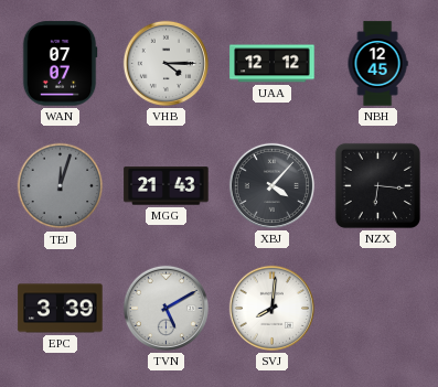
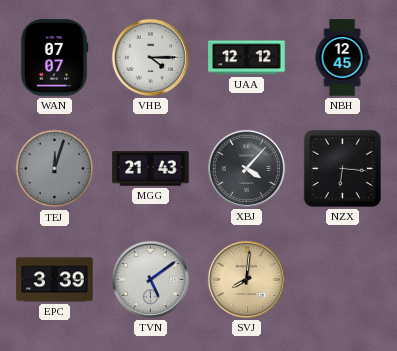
TVN: 5:10 -> 5:09
SVJ dial: white -> champagne
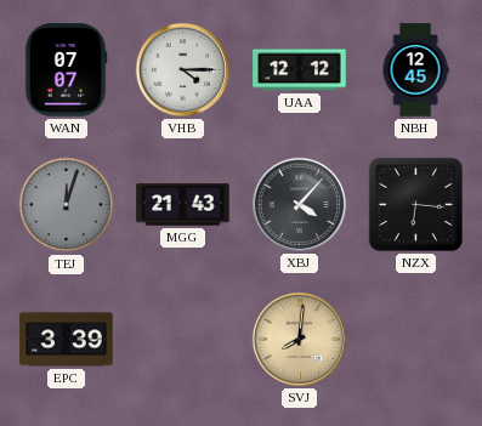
TVN: 5:09 -> none
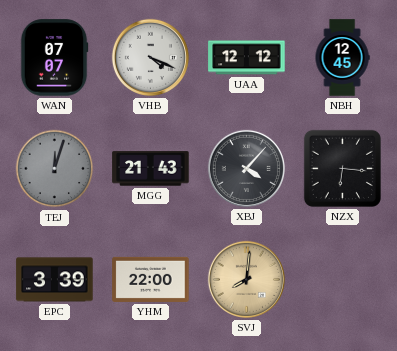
VHB: 4:15 -> 4:19
YHM: none -> 22:00
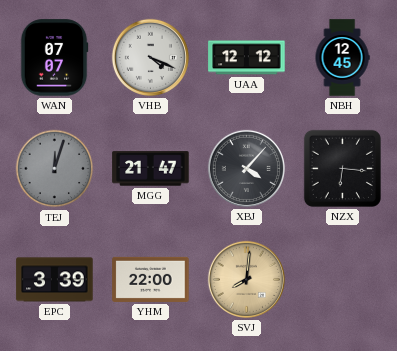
MGG: 21:43 -> 21:47
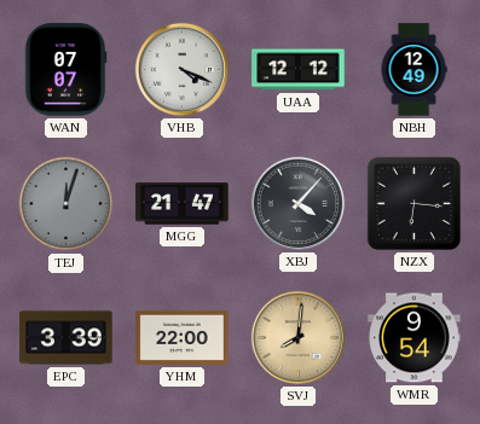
NBH: 12:45 -> 12:49
WMR: none -> 9:54
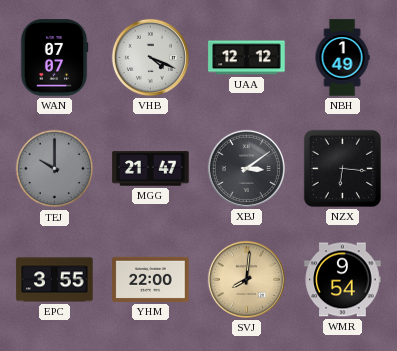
NBH: 12:49 -> 1:49
TEJ: 12:03 -> 10:00
XBJ: 4:07 -> 3:09
EPC: 3:39 -> 3:55
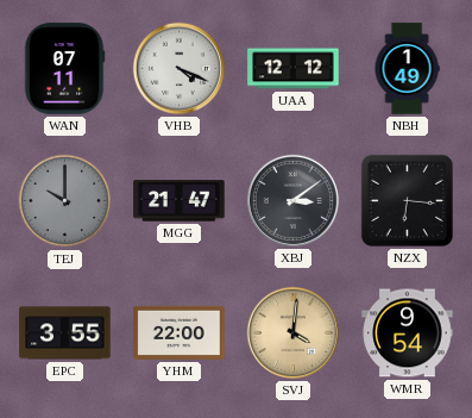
WAN: 07:07 -> 07:11
SVJ: 8:01 -> 4:01
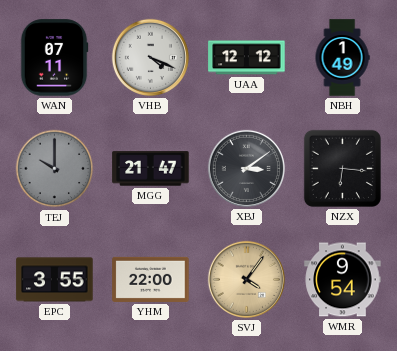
SVJ: 4:01 -> 4:06
